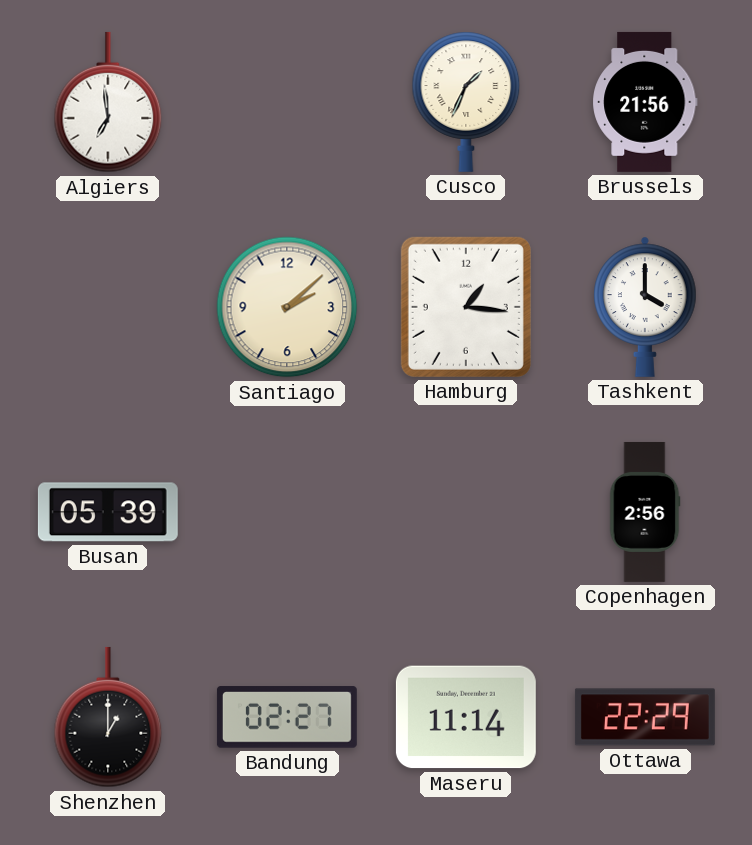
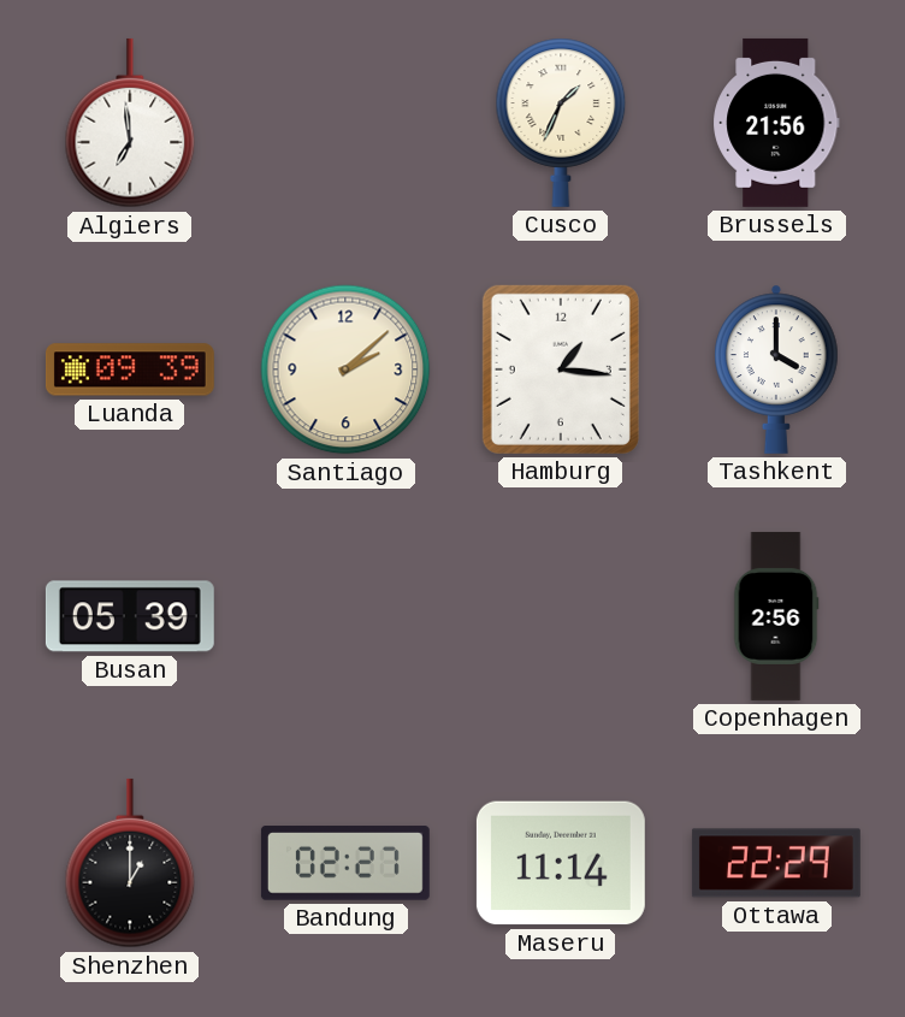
Luanda: none -> 09:39
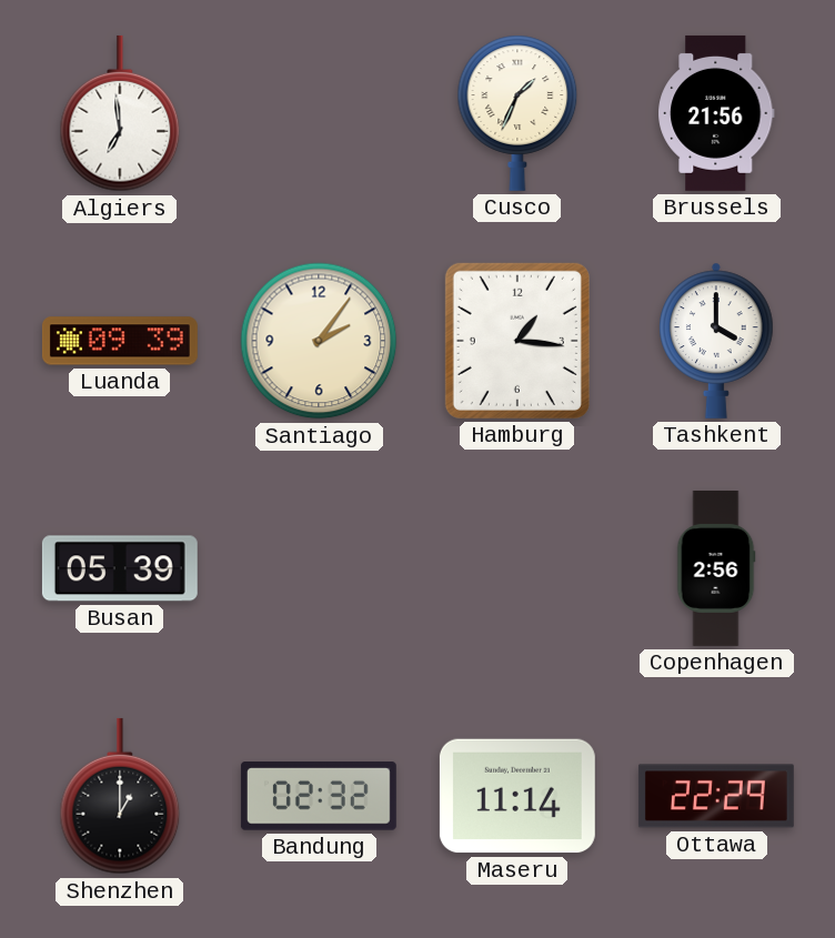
Santiago: 2:08 -> 2:06
Bandung: 02:27 -> 02:32
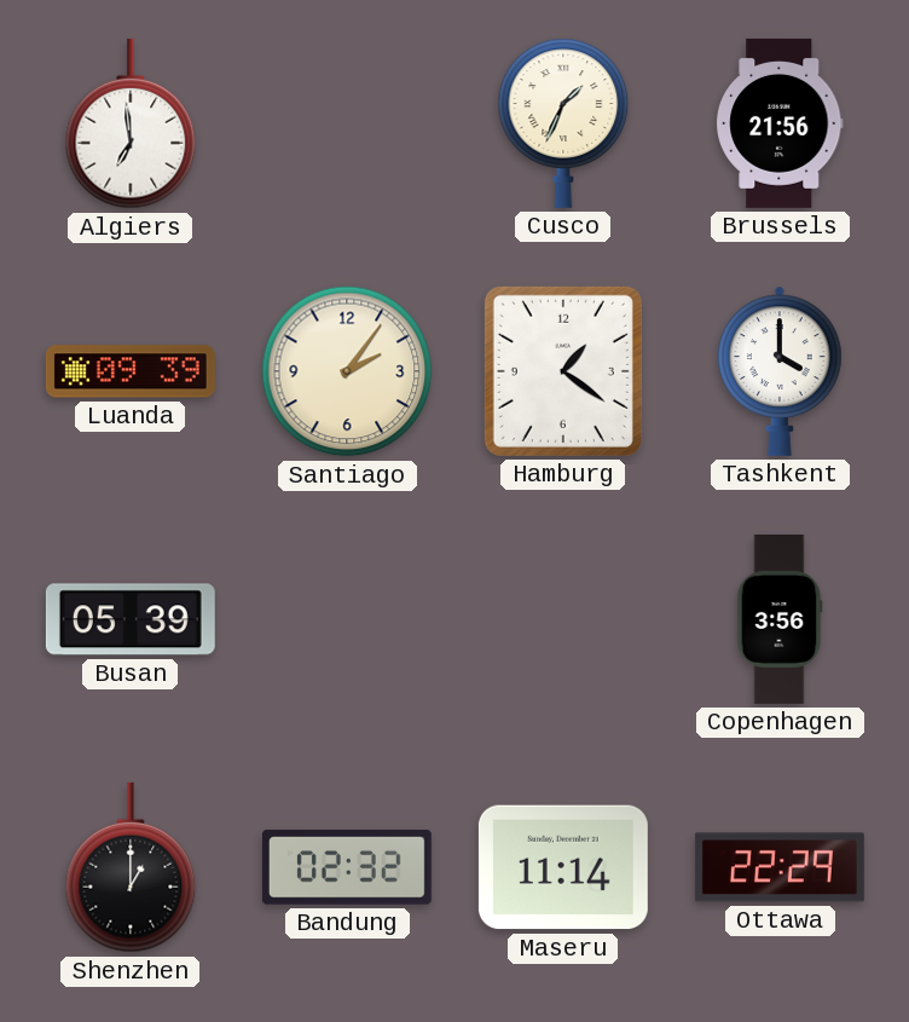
Hamburg: 1:16 -> 1:21
Copenhagen: 2:56 -> 3:56
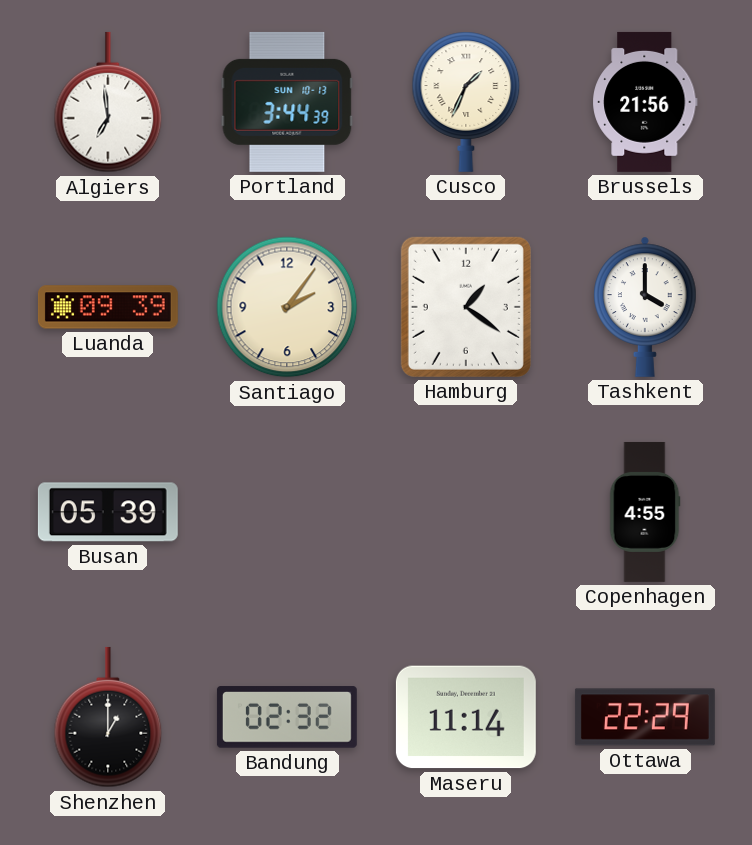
Portland: none -> 3:44
Copenhagen: 3:56 -> 4:55
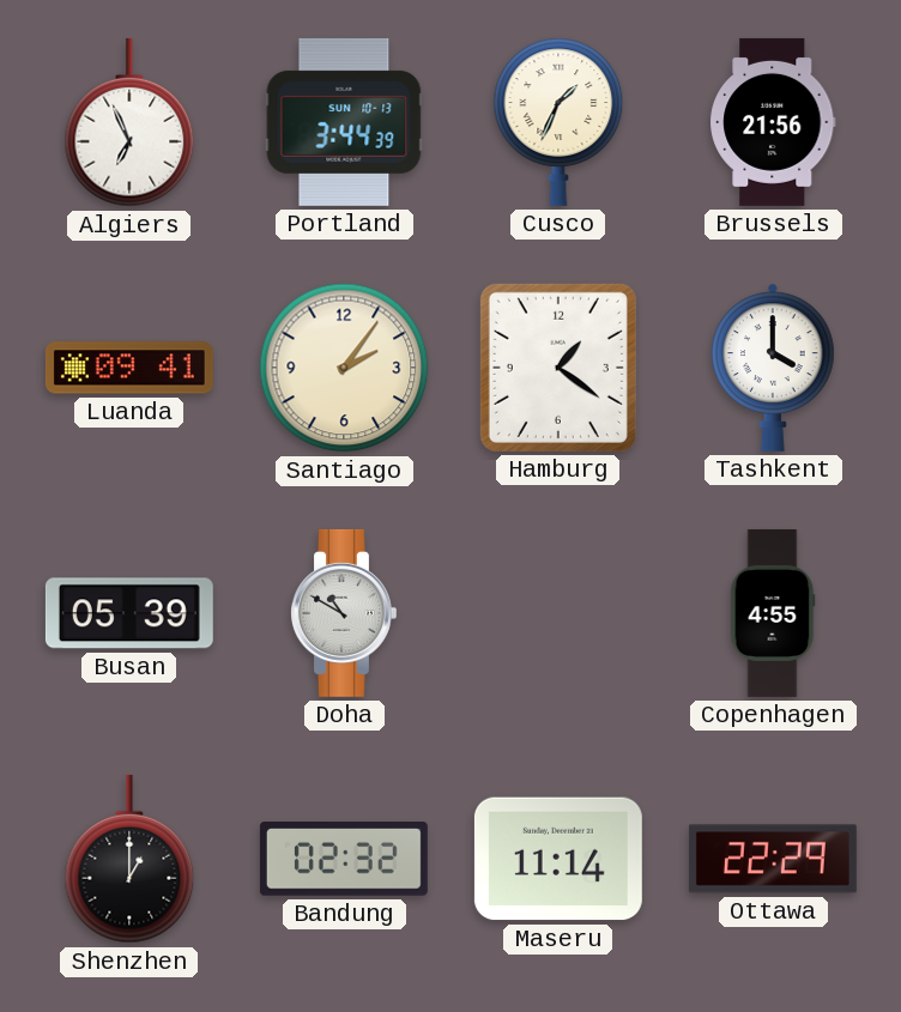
Algiers: 6:59 -> 6:56
Luanda: 09:39 -> 09:41
Doha: none -> 10:50
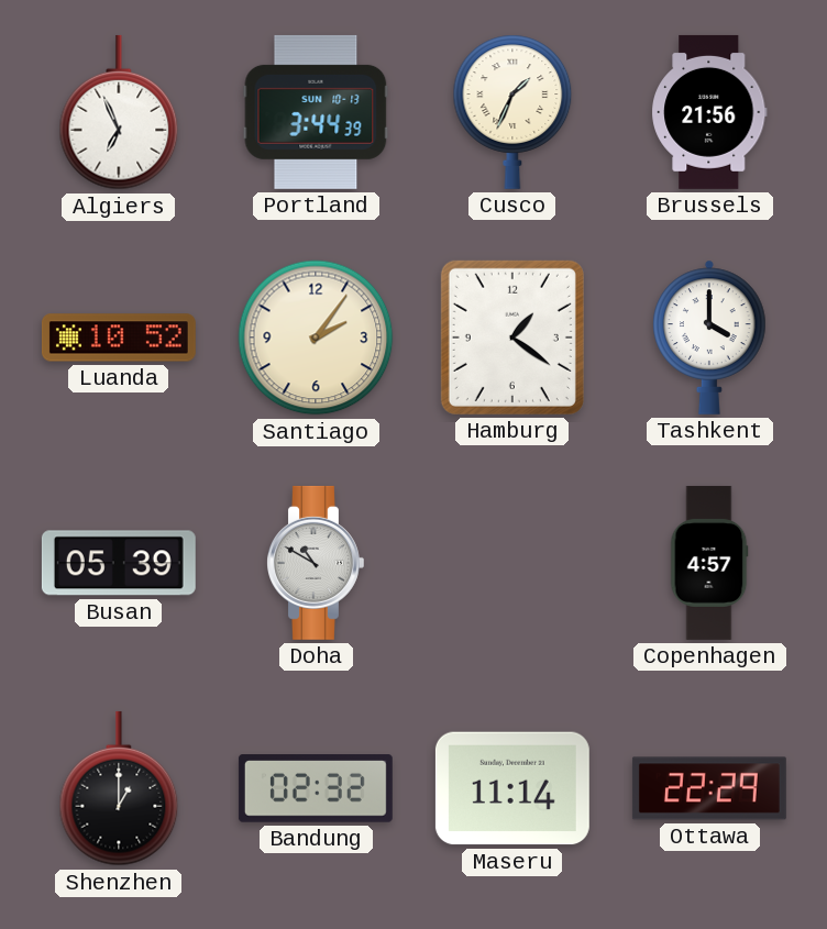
Luanda: 09:41 -> 10:52
Copenhagen: 4:55 -> 4:57
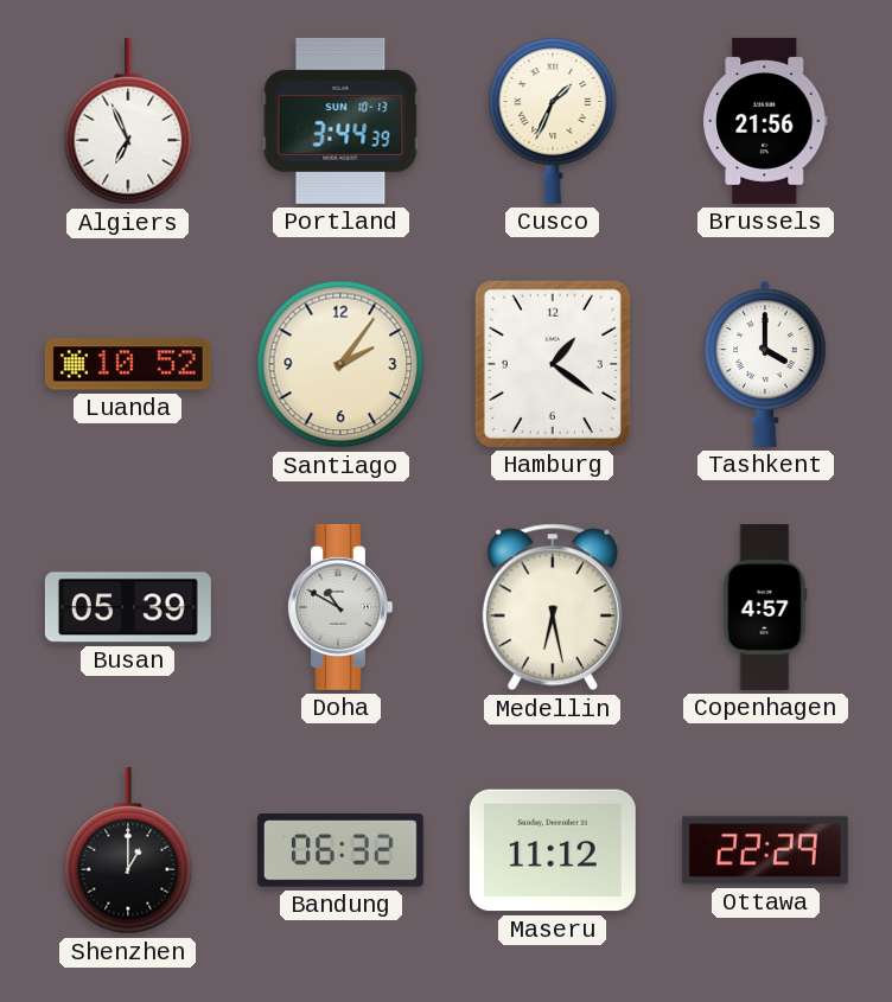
Medellin: none -> 6:28
Bandung: 02:32 -> 06:32
Maseru: 11:14 -> 11:12
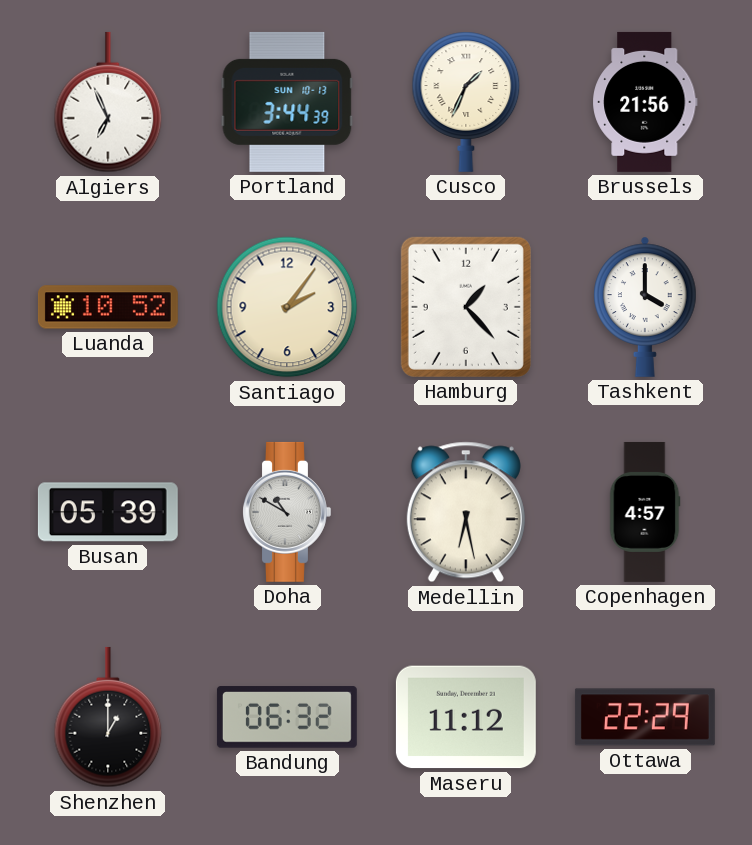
Hamburg: 1:21 -> 1:23
